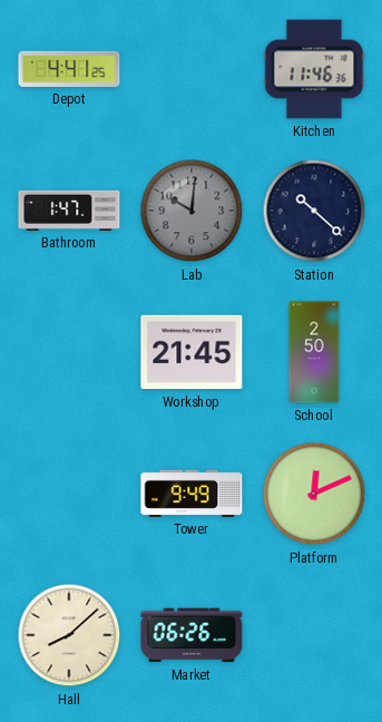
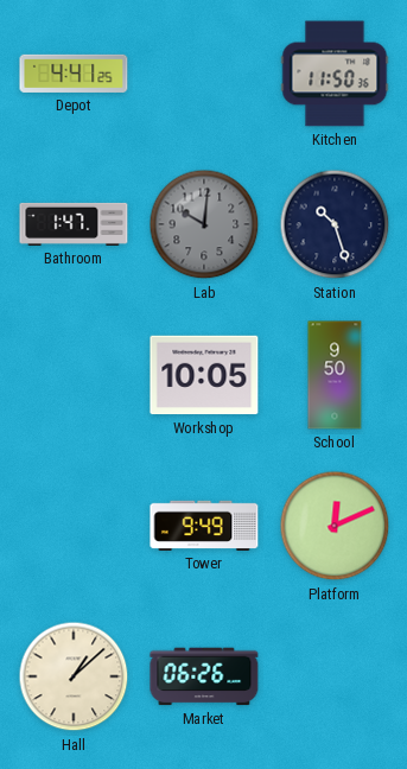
Kitchen: 11:46 -> 11:50
Station: 10:22 -> 10:27
Workshop: 21:45 -> 10:05
School: 2:50 -> 9:50
Hall: 8:08 -> 1:08
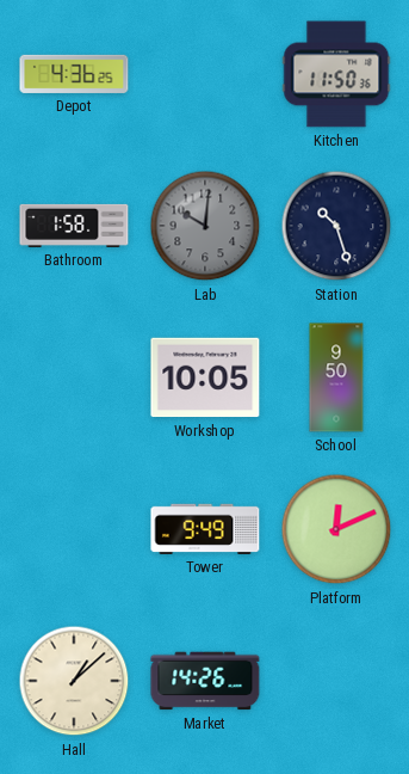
Depot: 4:41 -> 4:36
Bathroom: 1:47 -> 1:58
Market: 06:26 -> 14:26
